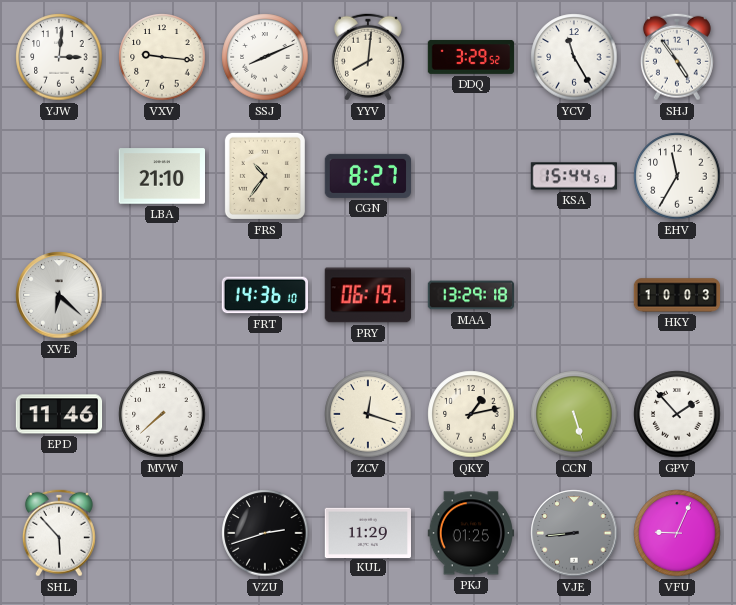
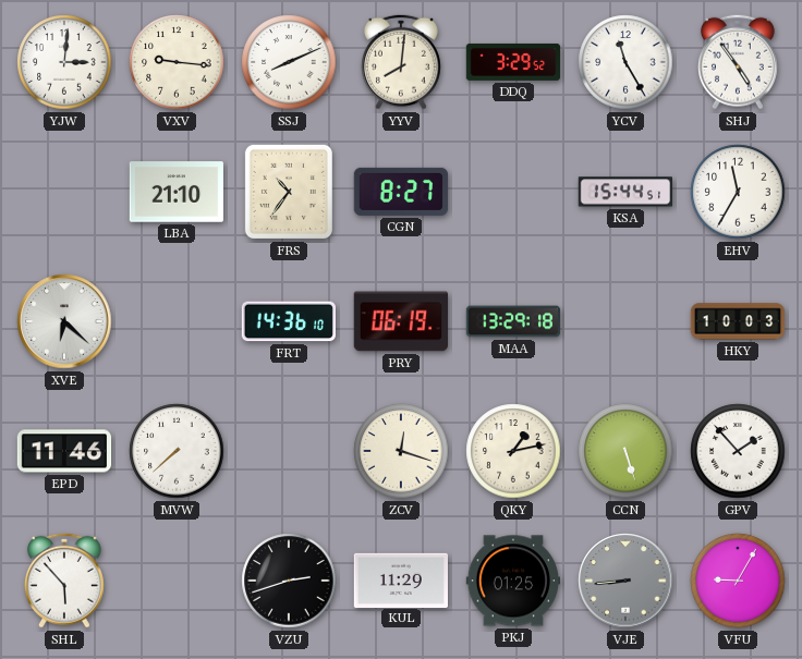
VFU: 9:04 -> 9:05
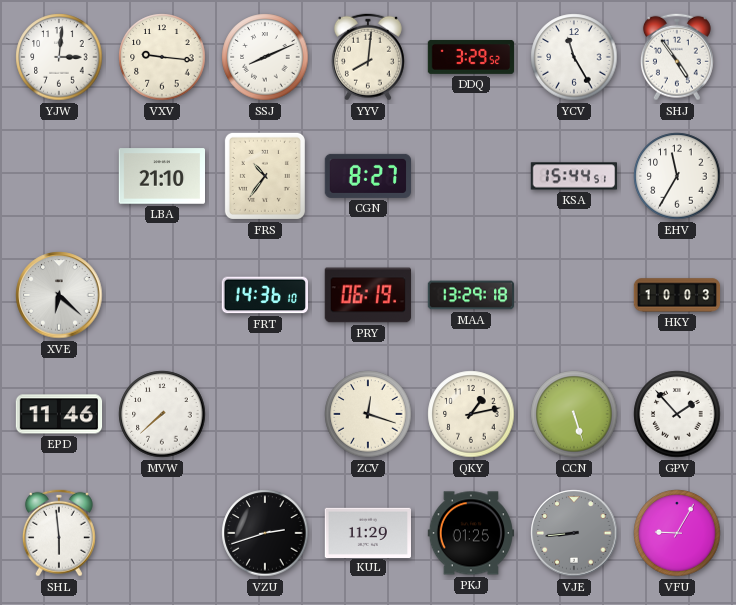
SHL: 5:53 -> 5:59
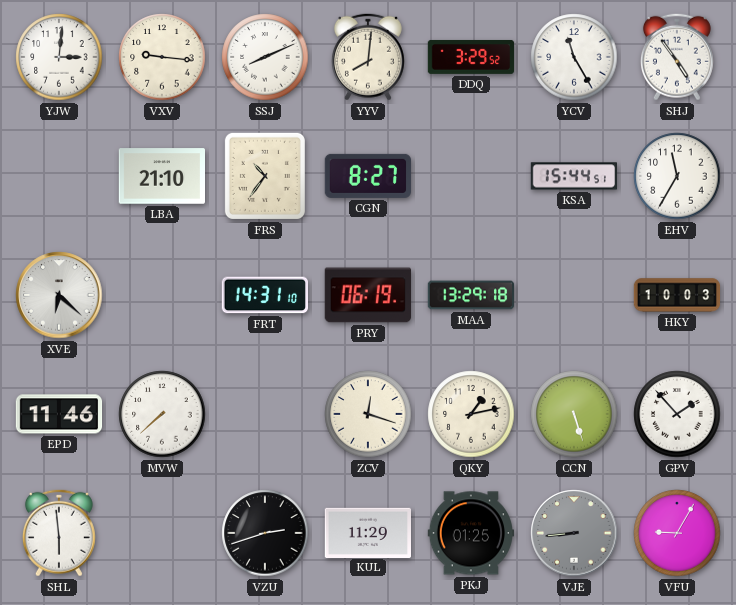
FRT: 14:36 -> 14:31
